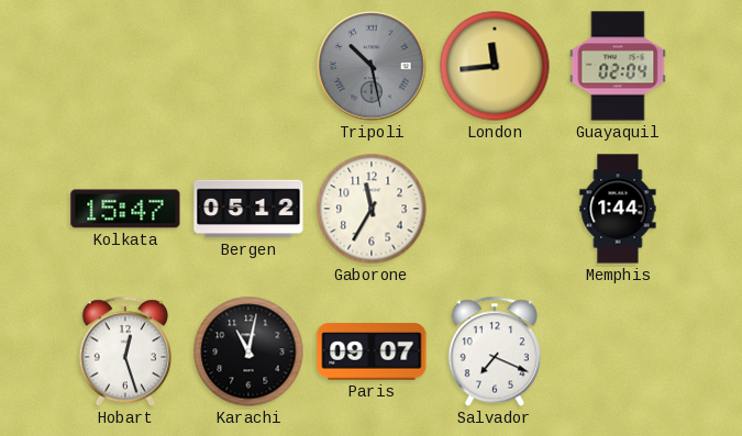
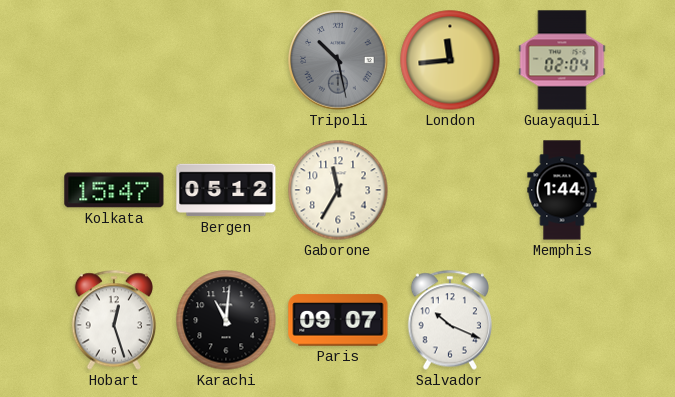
Karachi: 11:02 -> 11:01
Salvador: 7:19 -> 10:19
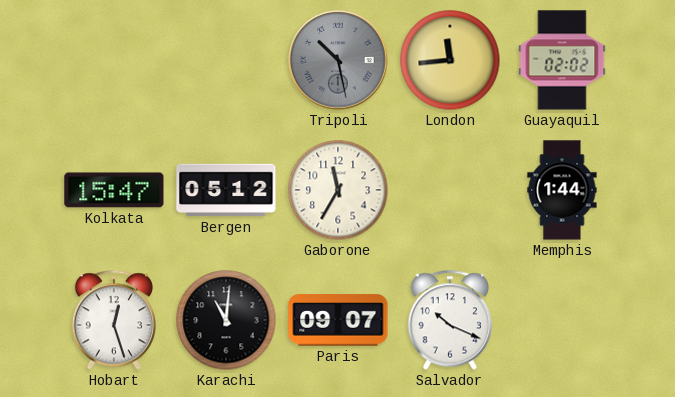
Guayaquil: 02:04 -> 02:02
